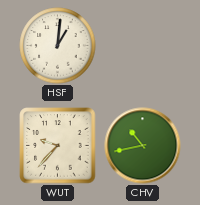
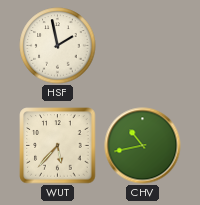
HSF: 1:01 -> 1:58
WUT: 9:37 -> 5:37
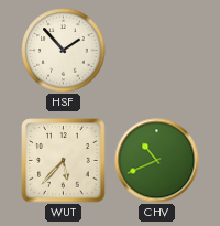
HSF: 1:58 -> 1:53
CHV: 10:43 -> 10:41
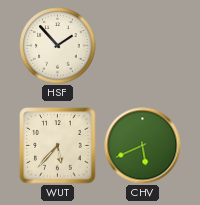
CHV: 10:41 -> 5:41
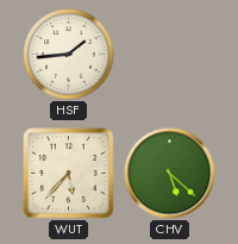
HSF: 1:53 -> 1:44
CHV: 5:41 -> 5:22
